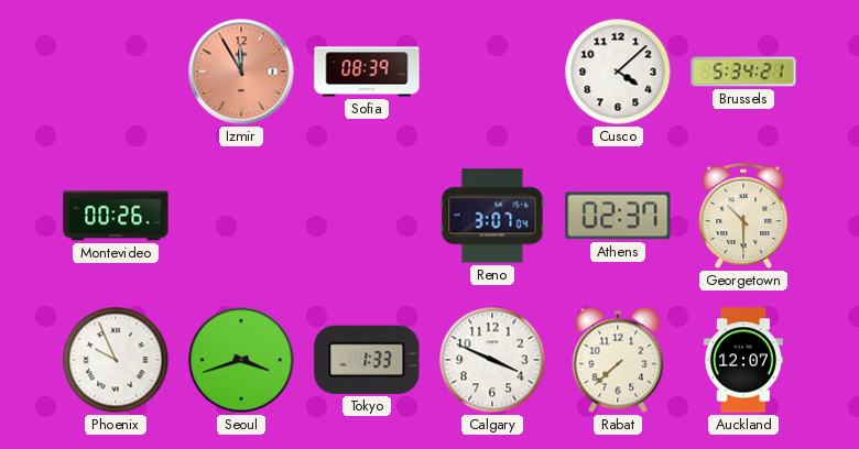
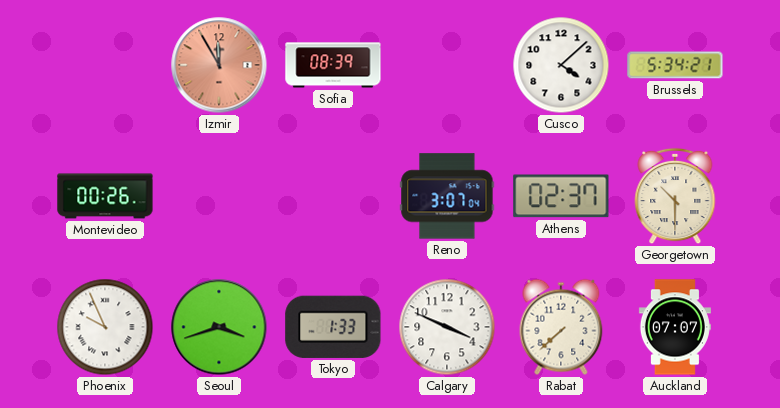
Auckland: 12:07 -> 07:07
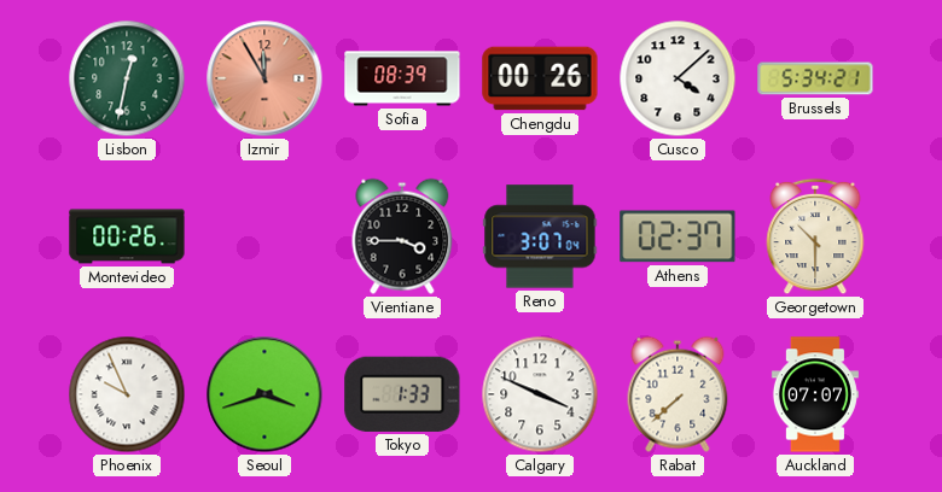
Lisbon: none -> 12:32
Chengdu: none -> 00:26
Vientiane: none -> 3:45
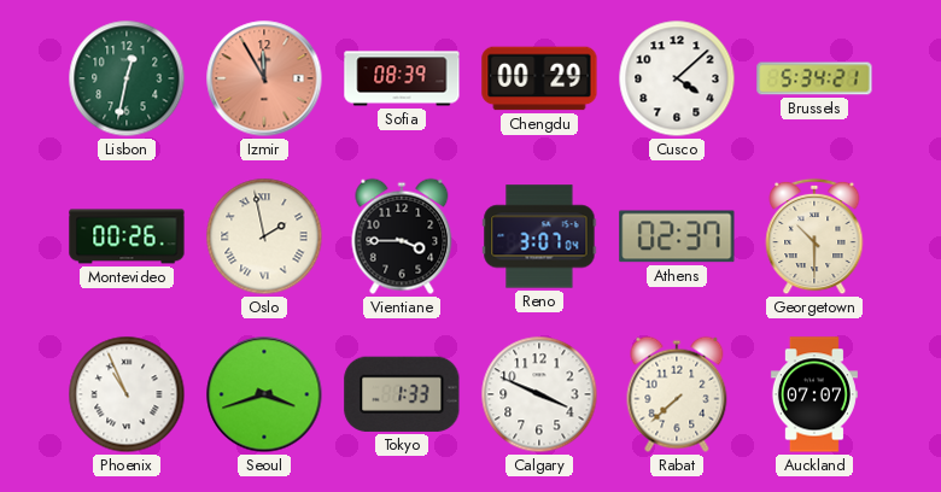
Chengdu: 00:26 -> 00:29
Oslo: none -> 1:58
Phoenix: 9:56 -> 10:56
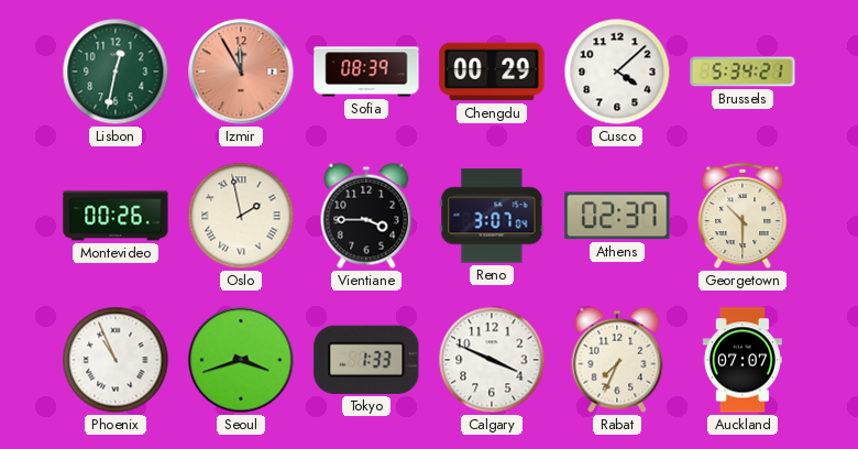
Rabat: 7:38 -> 7:34
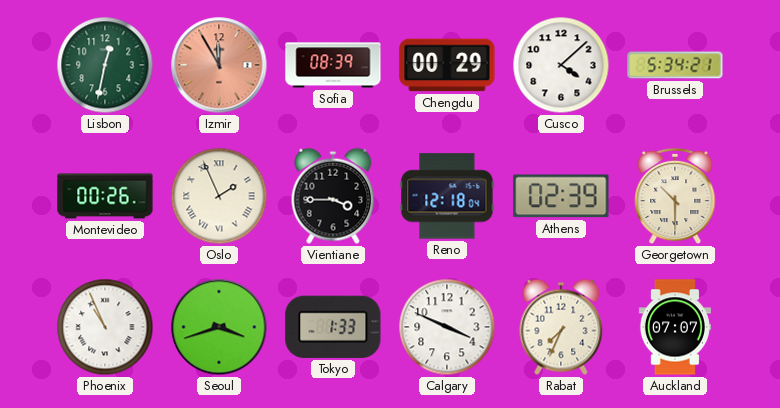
Oslo: 1:58 -> 1:56
Reno: 3:07 -> 12:18
Athens: 02:37 -> 02:39
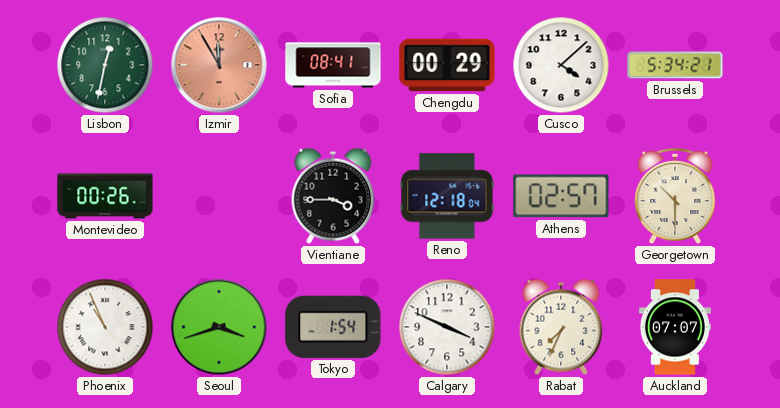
Sofia: 08:39 -> 08:41
Oslo: 1:56 -> none
Athens: 02:39 -> 02:57
Tokyo: 1:33 -> 1:54
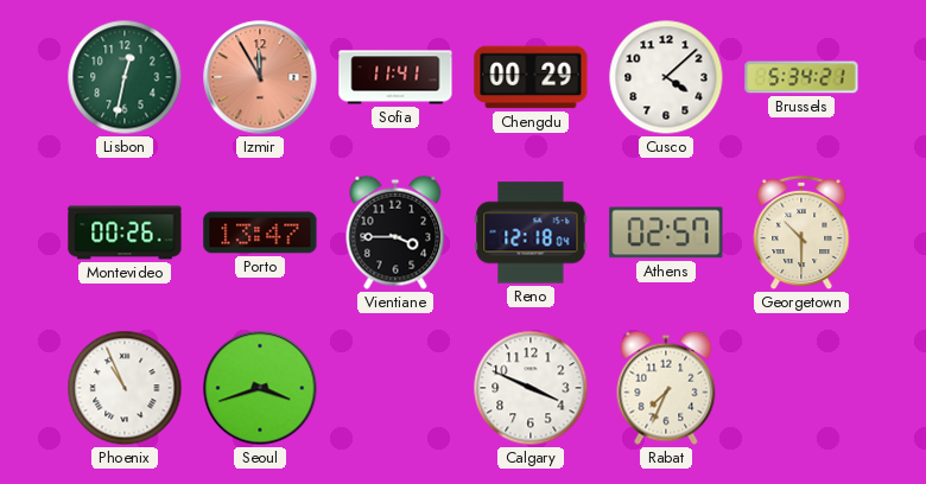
Sofia: 08:41 -> 11:41
Porto: none -> 13:47
Tokyo: 1:54 -> none
Auckland: 07:07 -> none
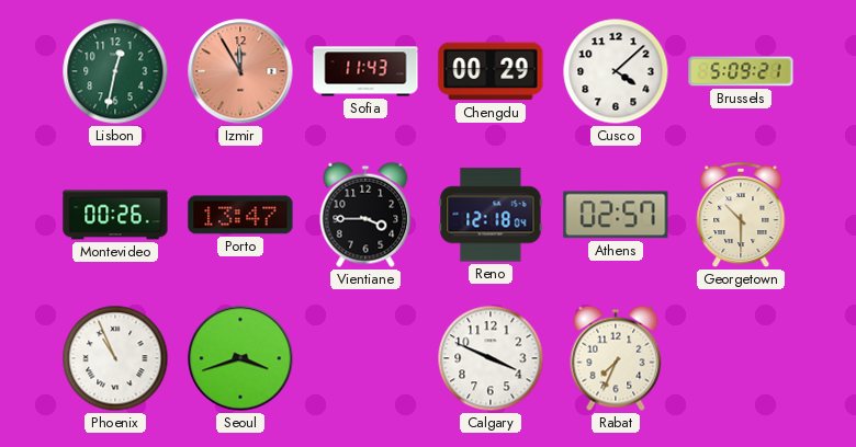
Sofia: 11:41 -> 11:43
Brussels: 5:34 -> 5:09
